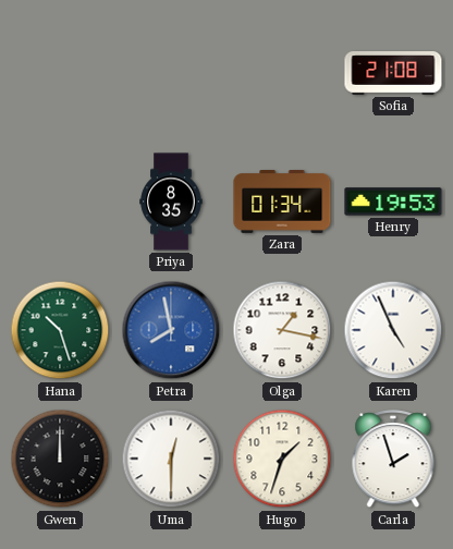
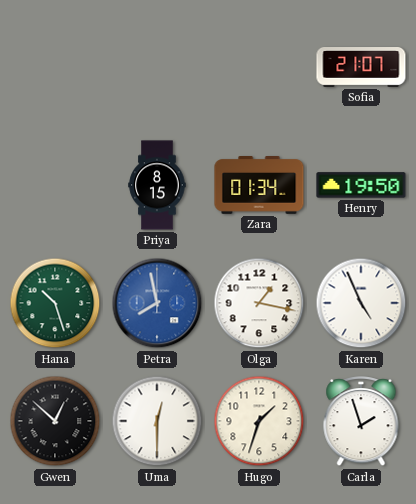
Sofia: 21:08 -> 21:07
Priya: 8:35 -> 8:15
Henry: 19:53 -> 19:50
Gwen: 12:00 -> 12:52
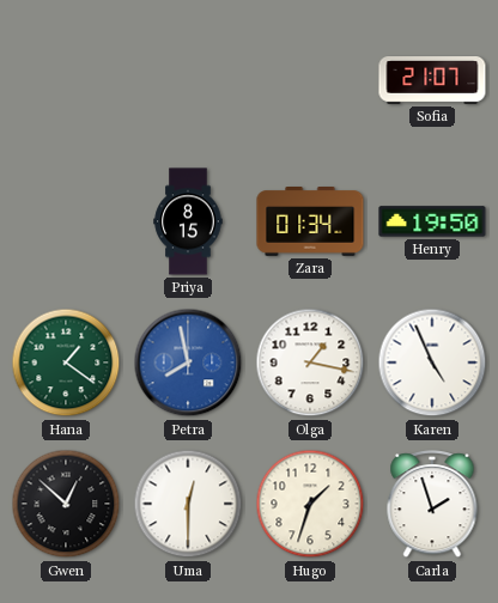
Hana: 10:27 -> 1:21
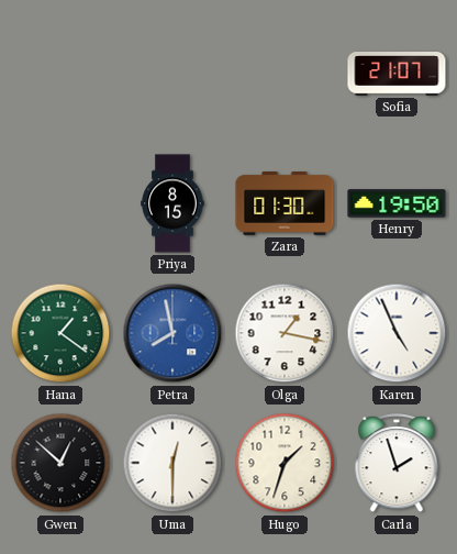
Zara: 01:34 -> 01:30
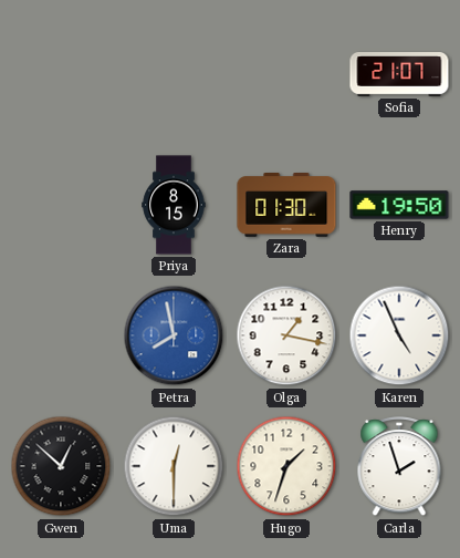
Hana: 1:21 -> none
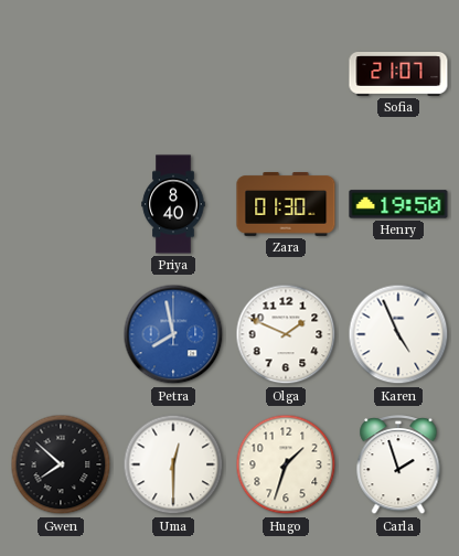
Priya: 8:15 -> 8:40
Olga: 1:17 -> 1:49
Gwen: 12:52 -> 7:52
